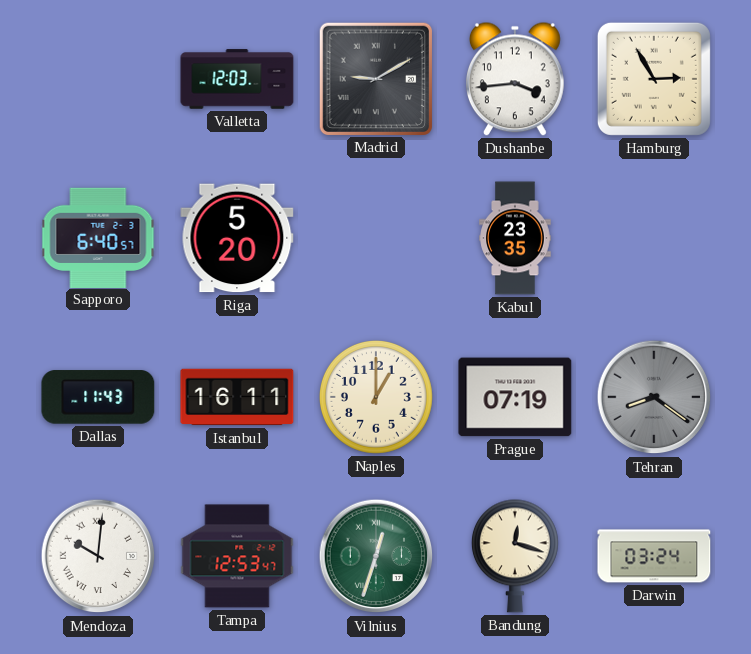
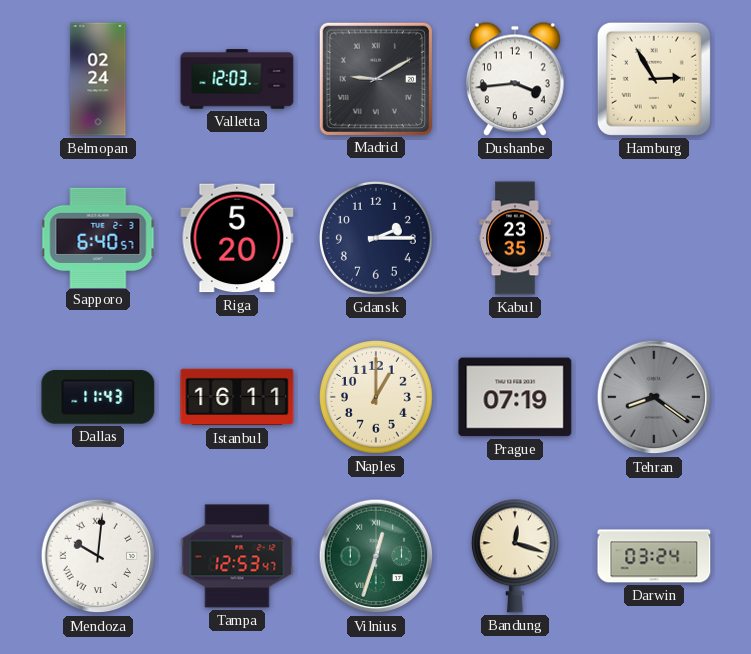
Belmopan: none -> 02:24
Gdansk: none -> 2:15
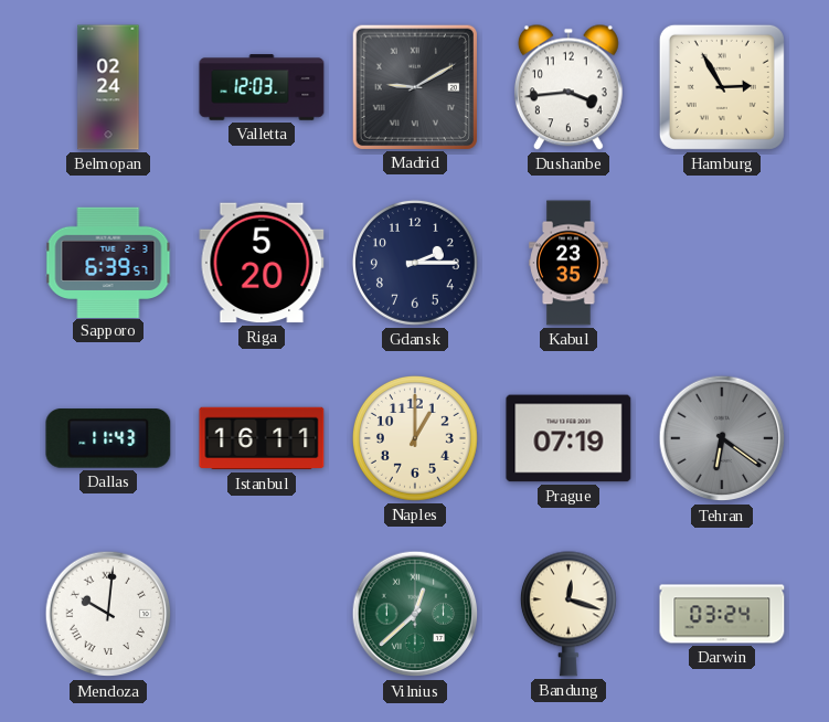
Sapporo: 6:40 -> 6:39
Tehran: 8:21 -> 6:21
Tampa: 12:53 -> none
Vilnius: 12:33 -> 12:38
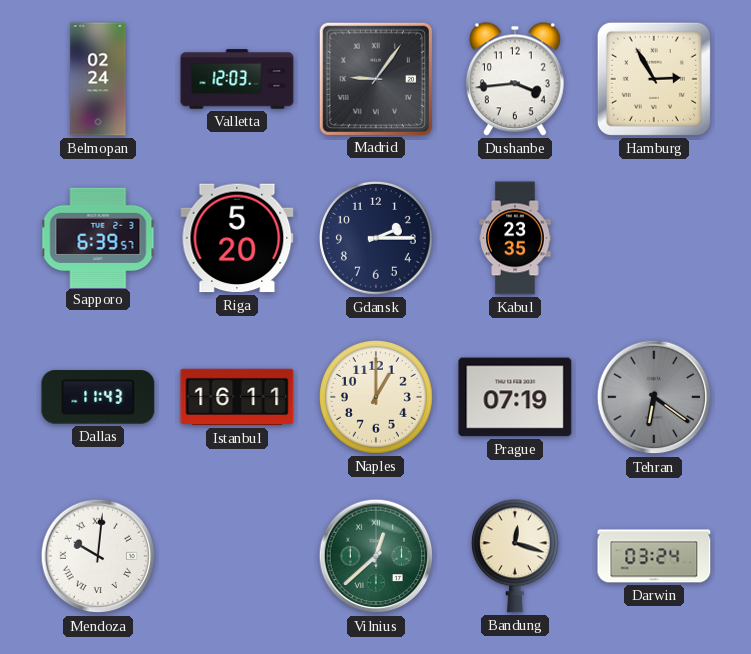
Madrid: 9:10 -> 9:06
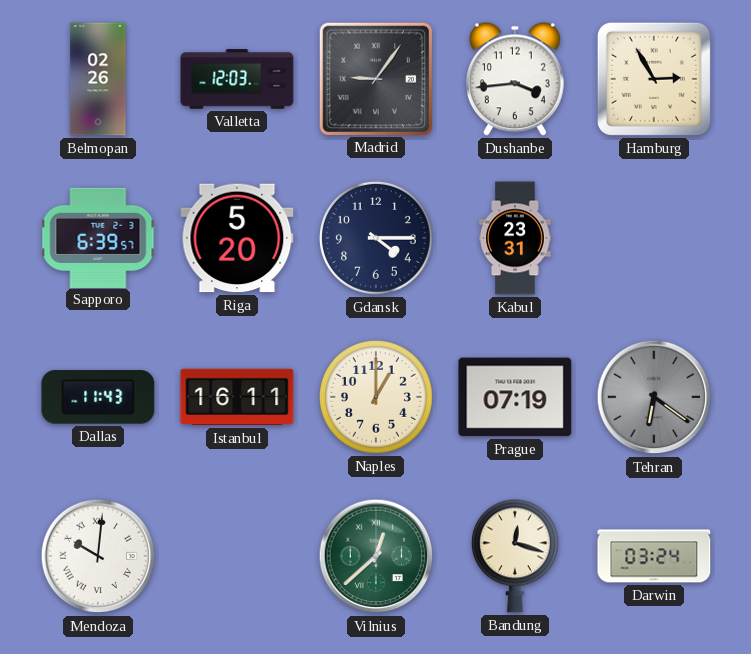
Belmopan: 02:24 -> 02:26
Gdansk: 2:15 -> 4:15
Kabul: 23:35 -> 23:31
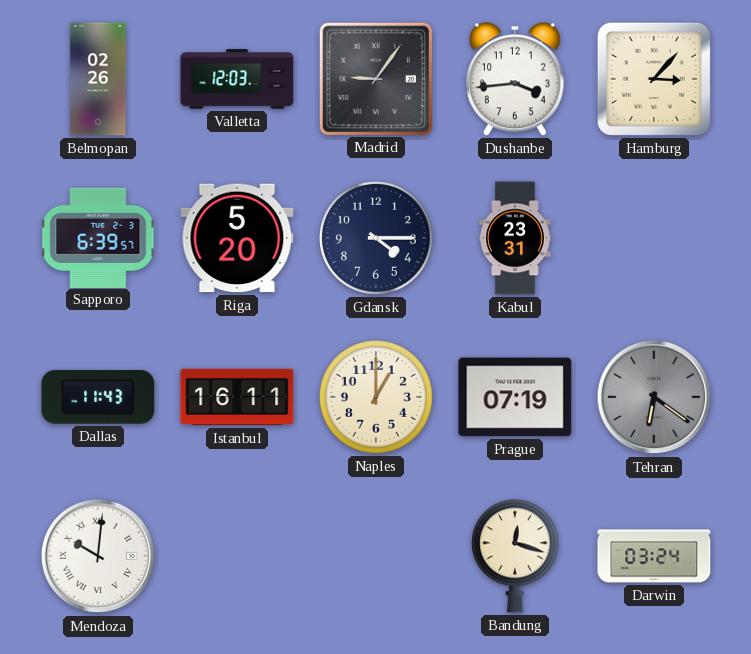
Hamburg: 2:55 -> 3:07
Vilnius: 12:38 -> none
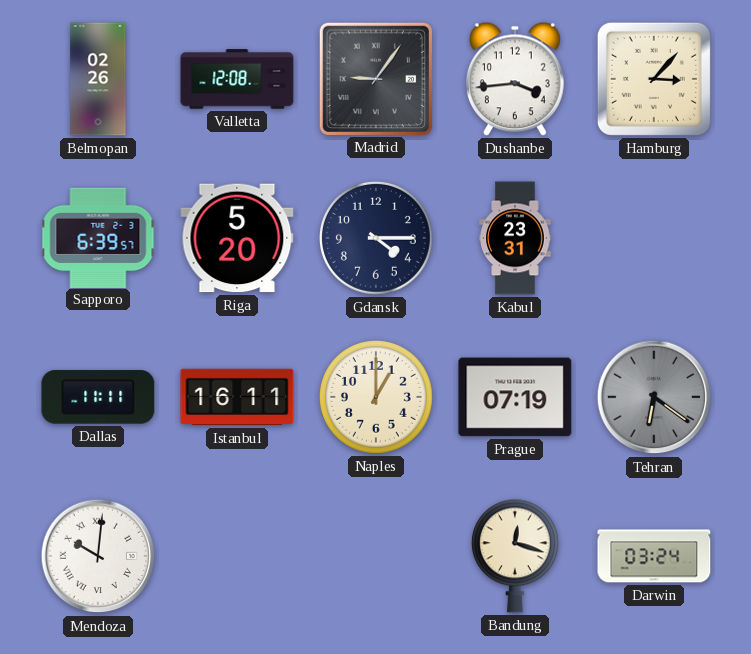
Valletta: 12:03 -> 12:08
Dallas: 11:43 -> 11:11
